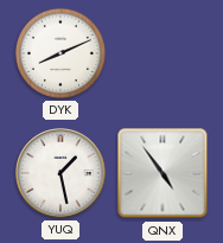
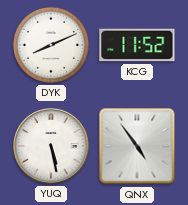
KCG: none -> 11:52
YUQ: 1:28 -> 5:28
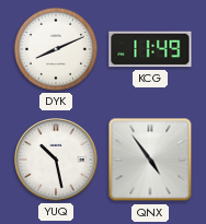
KCG: 11:52 -> 11:49
YUQ: 5:28 -> 10:28
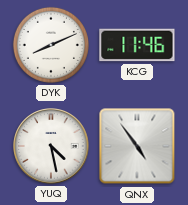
KCG: 11:49 -> 11:46
YUQ: 10:28 -> 4:28
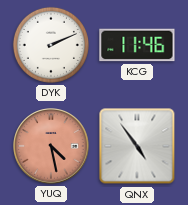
DYK: 8:11 -> 2:11
YUQ dial: white -> salmon
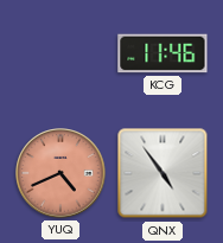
DYK: 2:11 -> none
YUQ: 4:28 -> 4:41
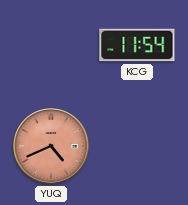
KCG: 11:46 -> 11:54
QNX: 4:54 -> none
